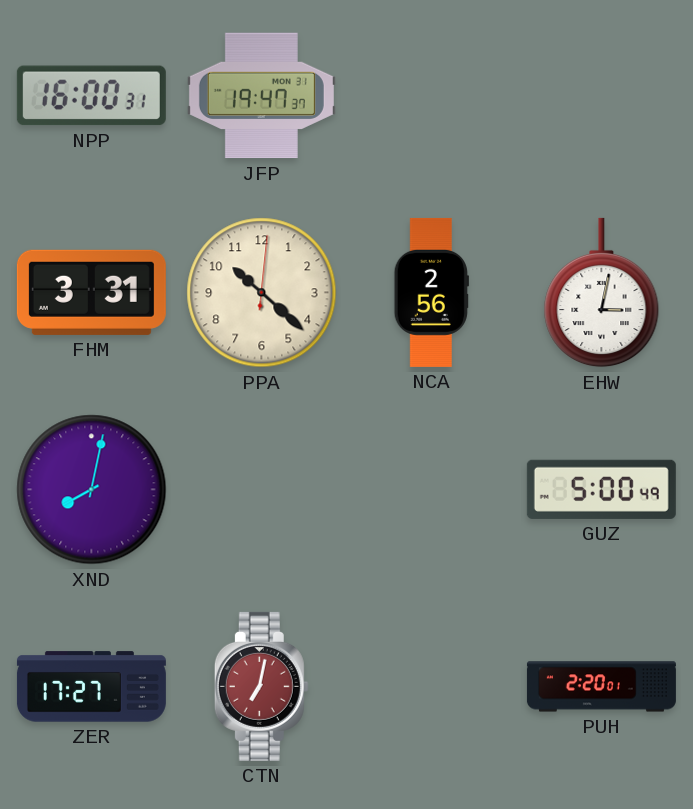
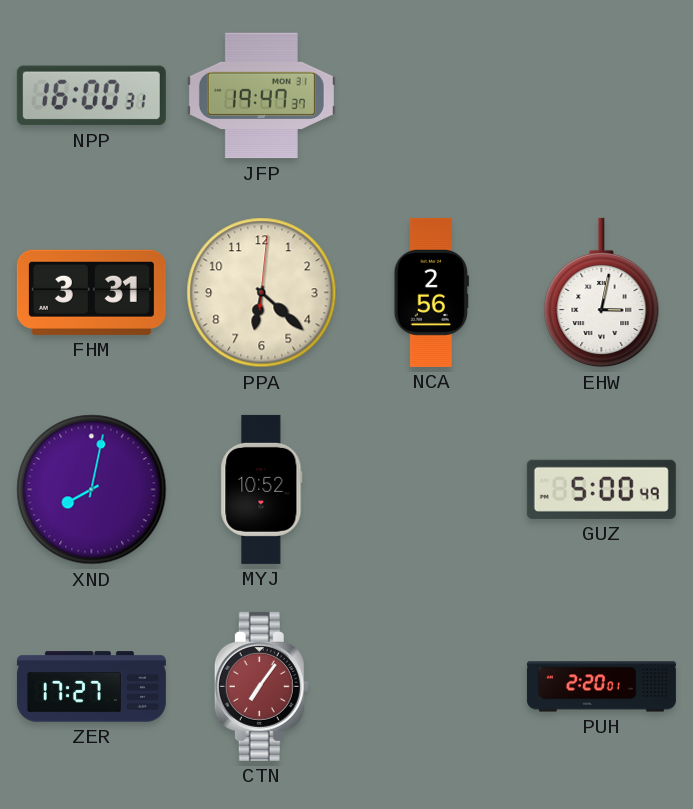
PPA: 10:22 -> 6:22
MYJ: none -> 10:52
CTN: 7:02 -> 7:06
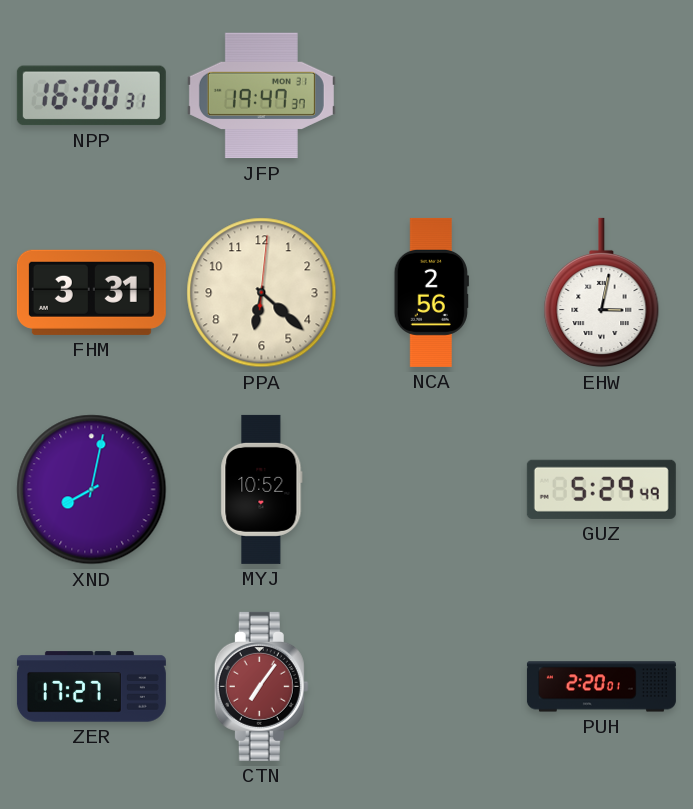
GUZ: 5:00 -> 5:29
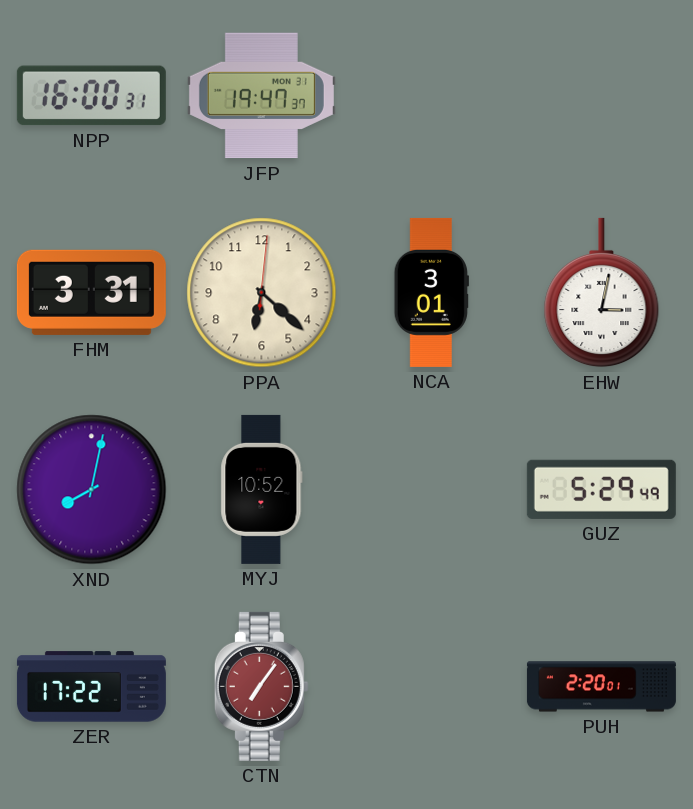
NCA: 2:56 -> 3:01
ZER: 17:27 -> 17:22
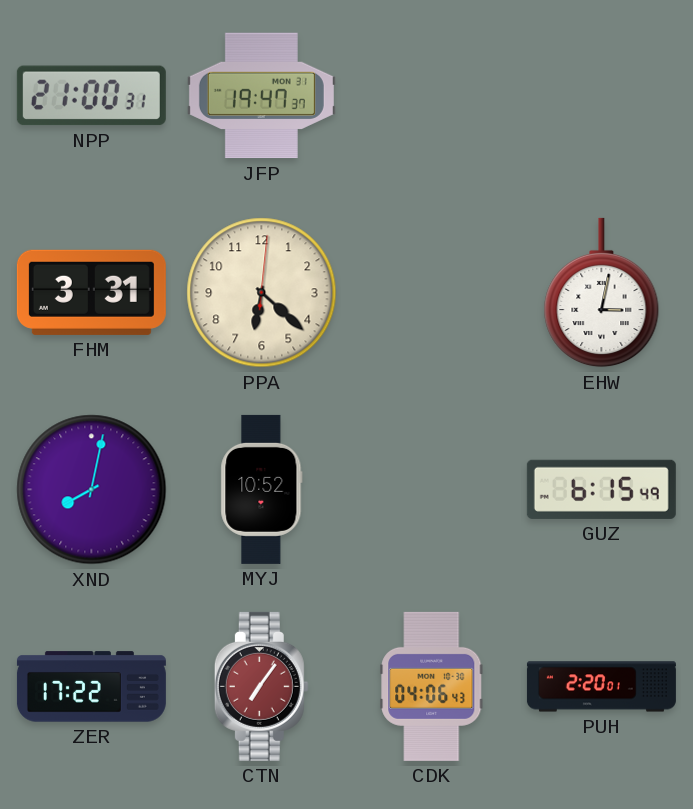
NPP: 16:00 -> 21:00
NCA: 3:01 -> none
GUZ: 5:29 -> 6:15
CDK: none -> 04:06
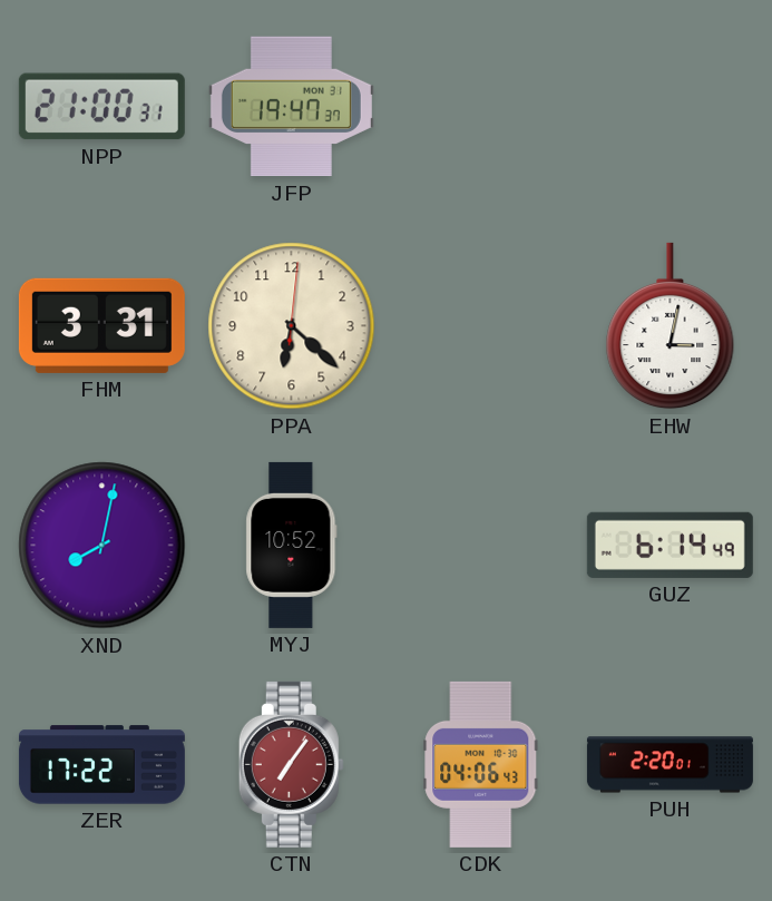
GUZ: 6:15 -> 6:14
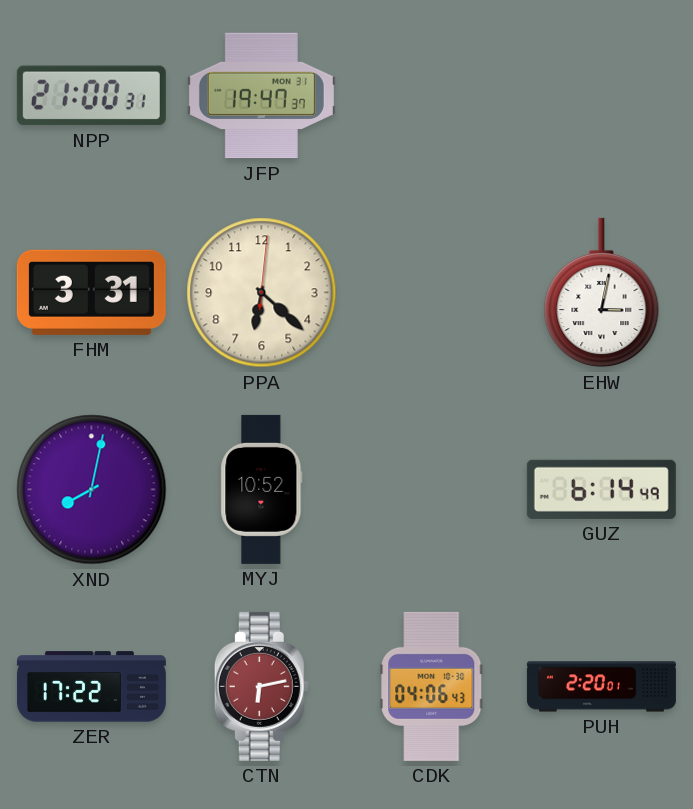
CTN: 7:06 -> 6:13
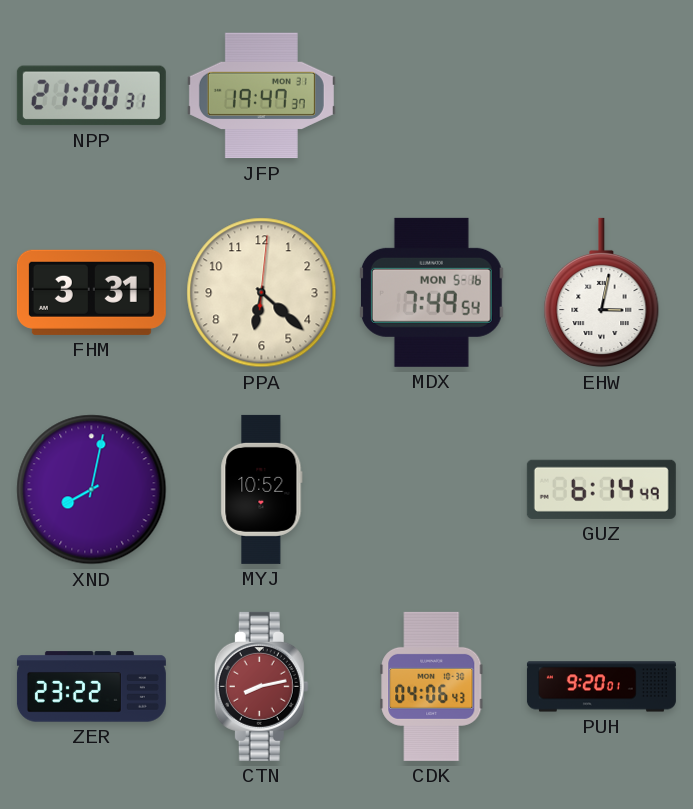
MDX: none -> 7:49
ZER: 17:22 -> 23:22
CTN: 6:13 -> 8:13
PUH: 2:20 -> 9:20
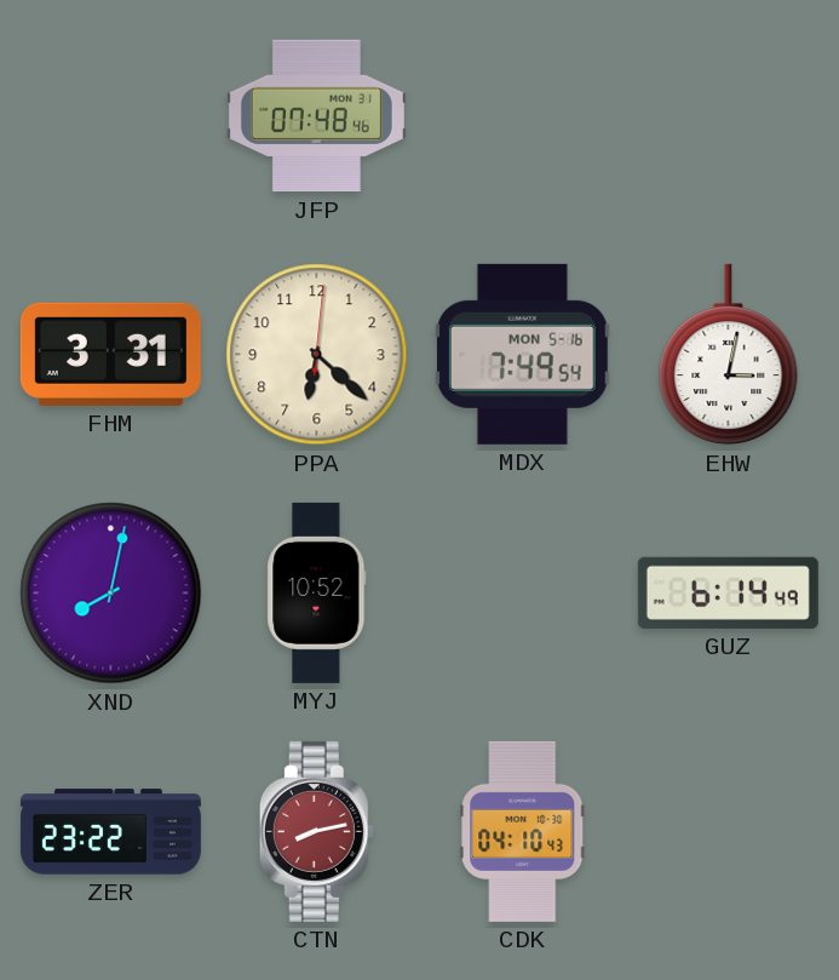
NPP: 21:00 -> none
JFP: 19:47 -> 07:48
CDK: 04:06 -> 04:10
PUH: 9:20 -> none
